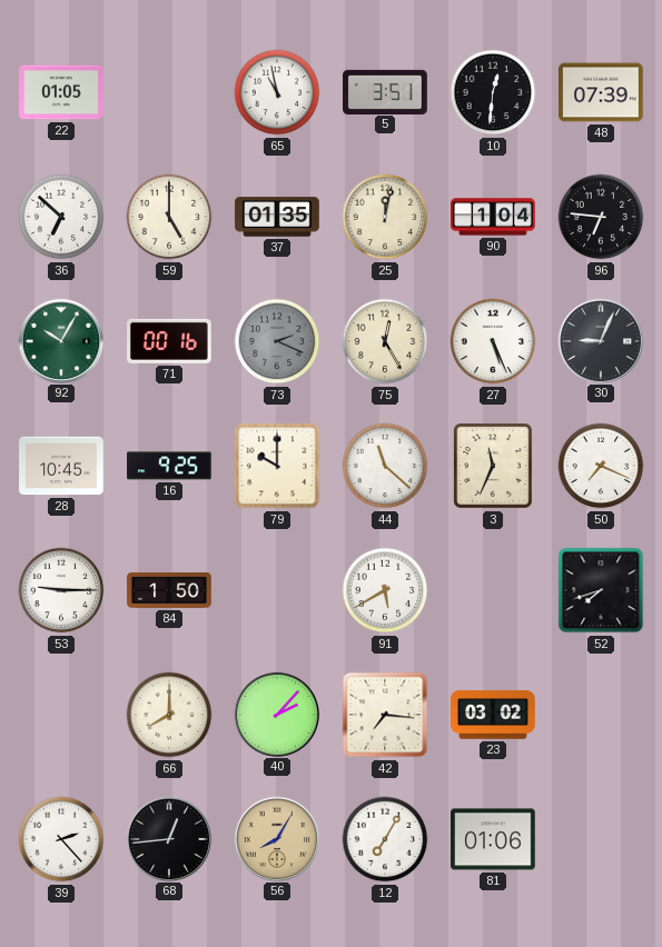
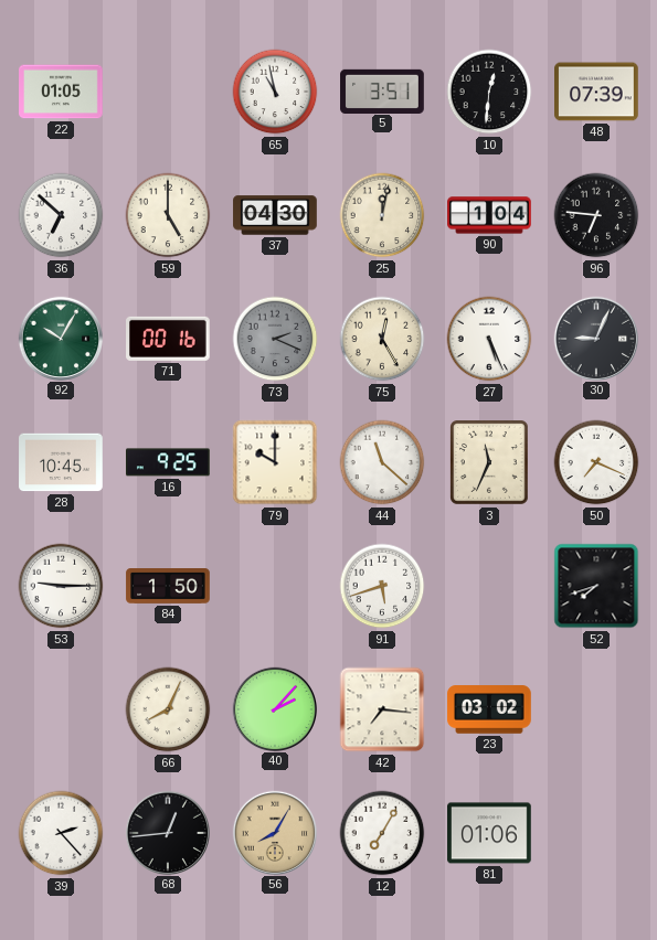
37: 01:35 -> 04:30
91: 5:40 -> 5:42
66: 8:00 -> 8:04
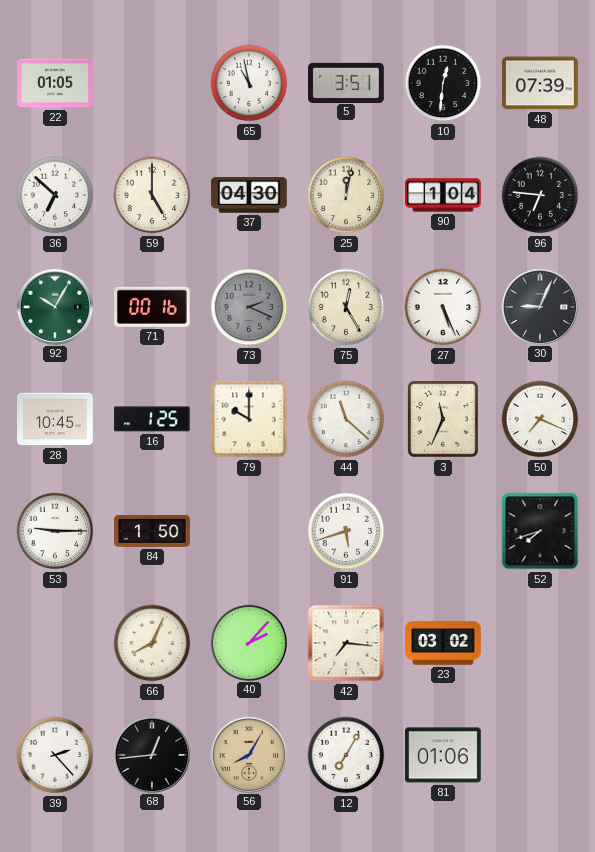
16: 9:25 -> 1:25
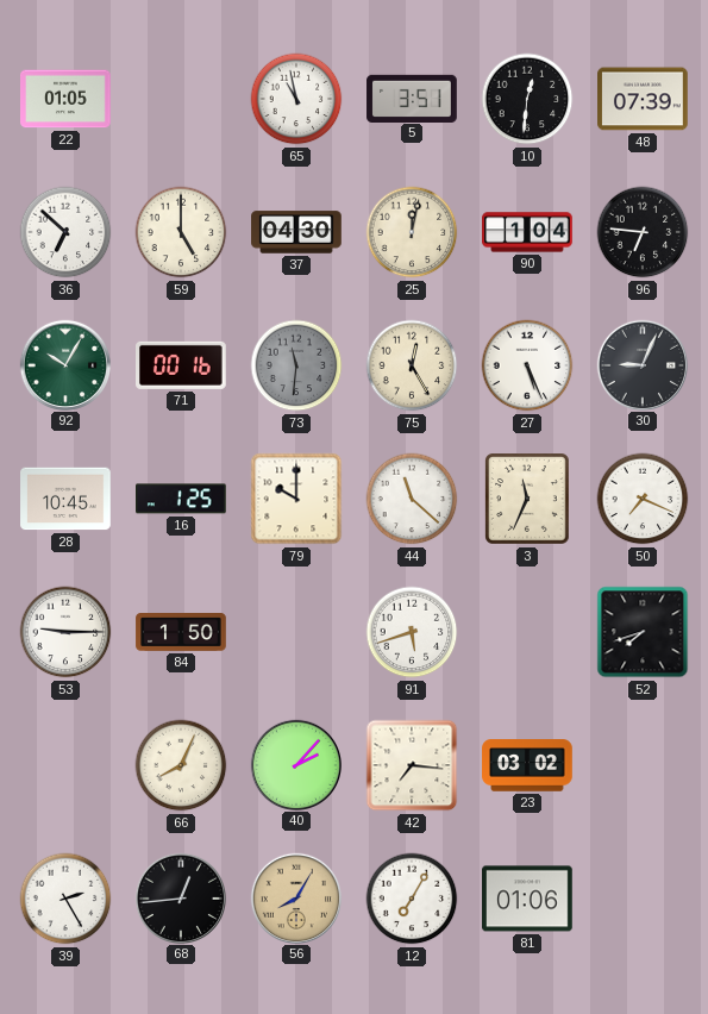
73: 2:19 -> 11:31
39: 2:23 -> 2:25
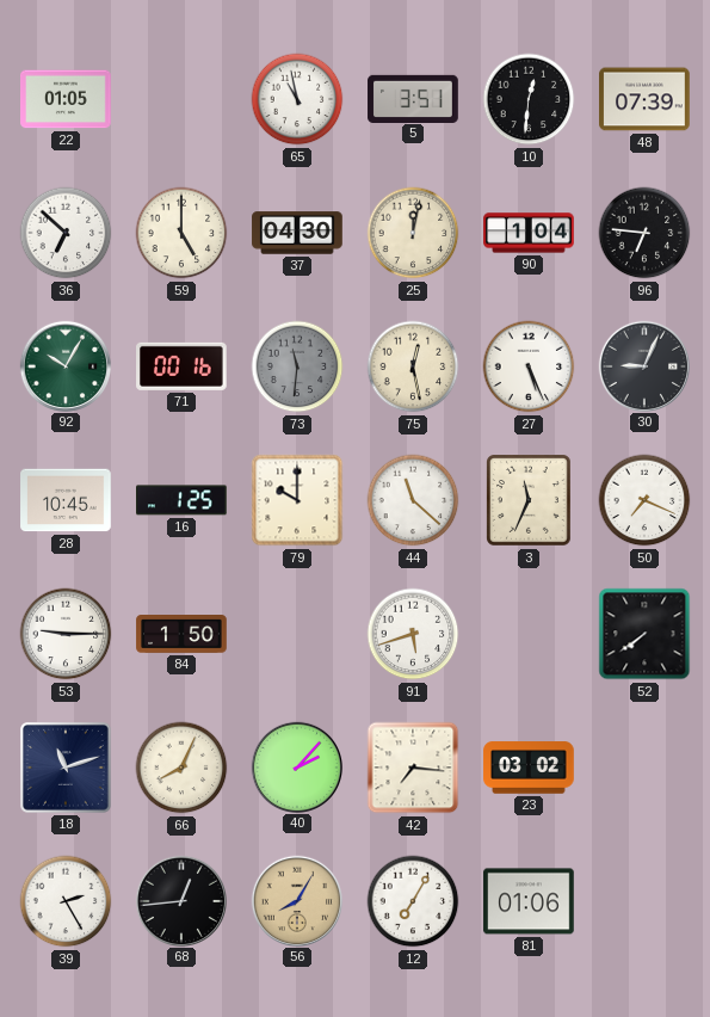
75: 12:25 -> 12:28
52: 7:42 -> 7:39
18: none -> 11:12
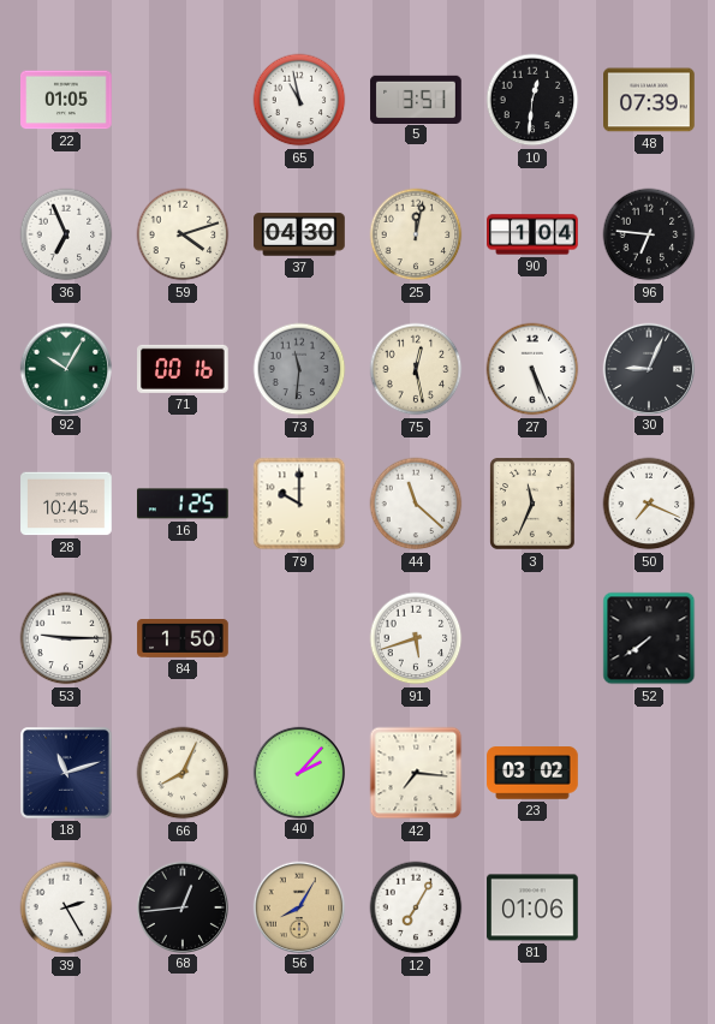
36: 6:52 -> 6:56
59: 5:00 -> 4:12
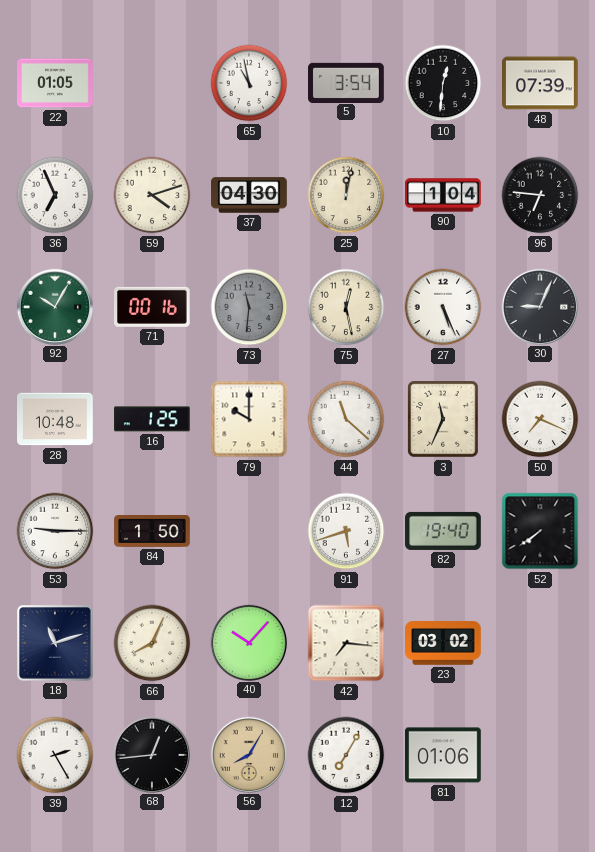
5: 3:51 -> 3:54
28: 10:45 -> 10:48
82: none -> 19:40
40: 2:07 -> 10:07
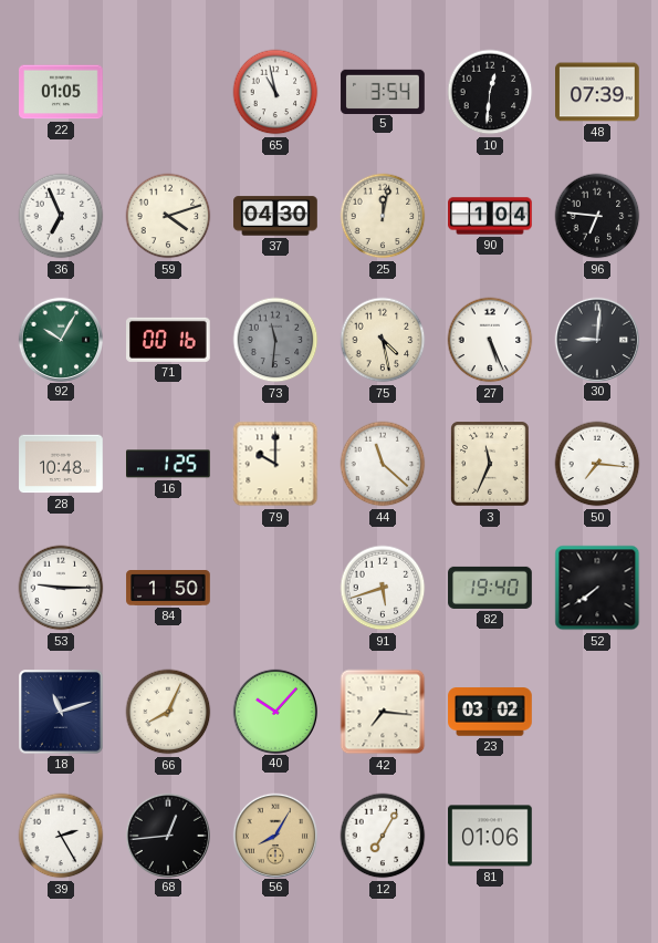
75: 12:28 -> 4:28
30: 9:04 -> 9:01
50: 7:19 -> 7:16
